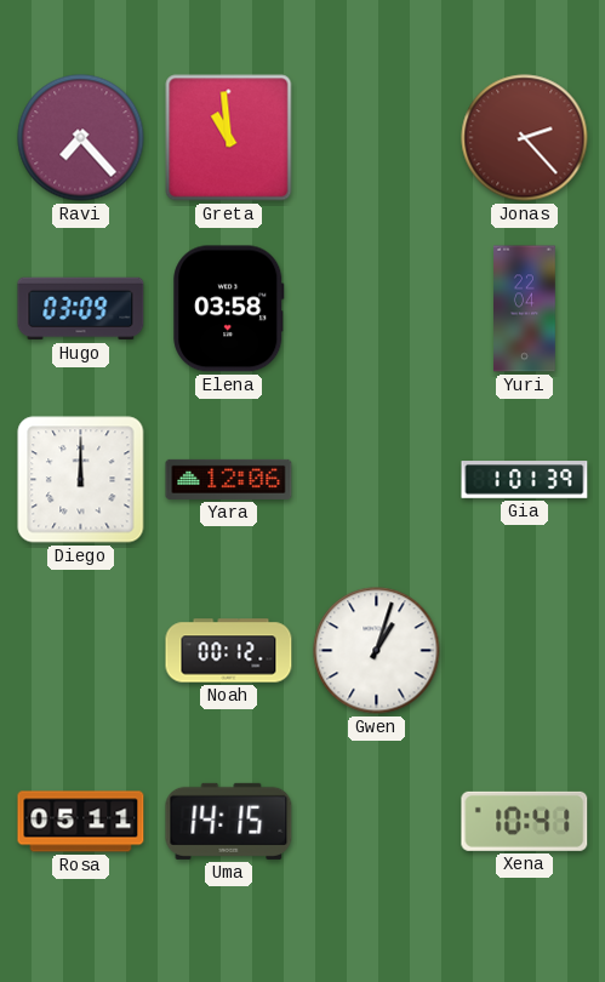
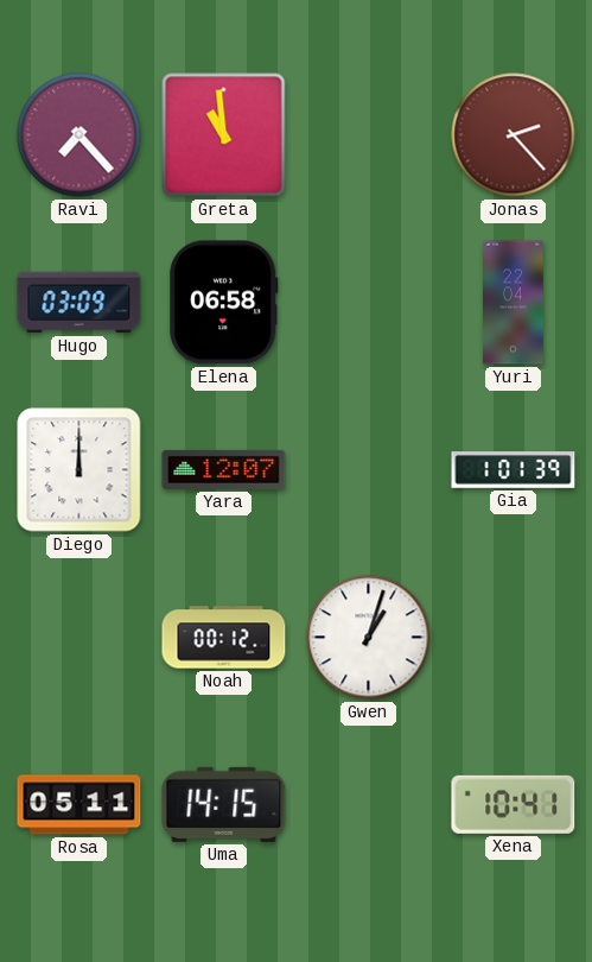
Elena: 03:58 -> 06:58
Yara: 12:06 -> 12:07
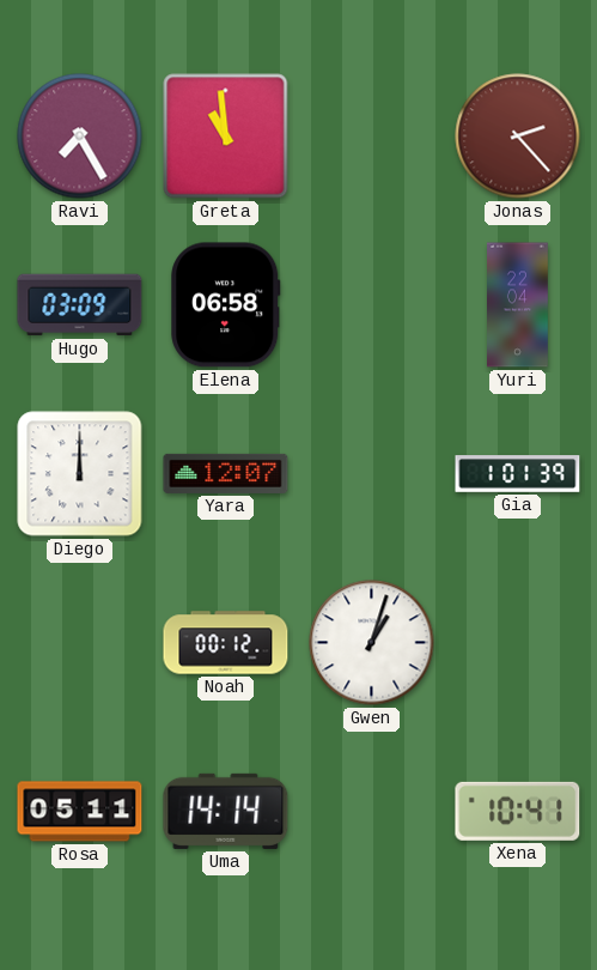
Ravi: 7:23 -> 7:25
Uma: 14:15 -> 14:14
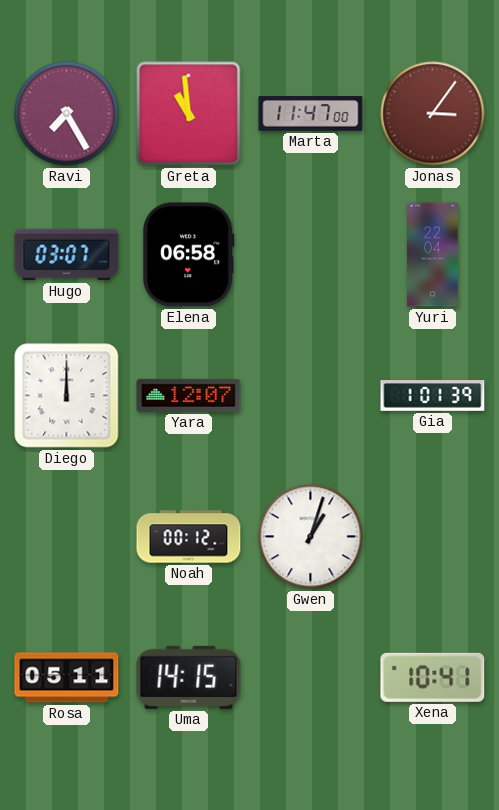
Marta: none -> 11:47
Jonas: 2:23 -> 3:06
Hugo: 03:09 -> 03:07
Uma: 14:14 -> 14:15
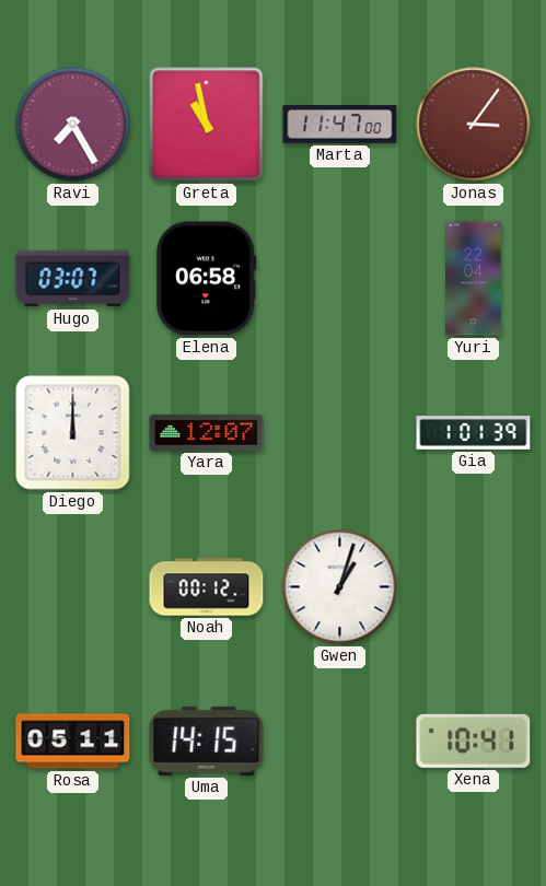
Greta: 10:59 -> 10:58
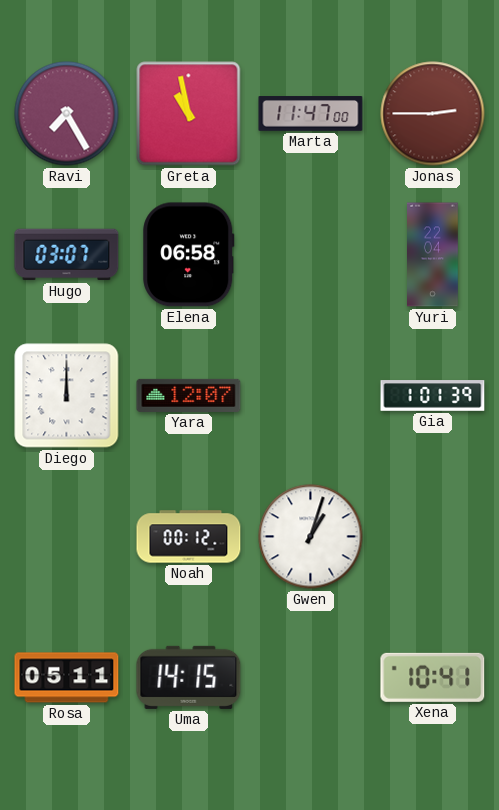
Jonas: 3:06 -> 2:45
